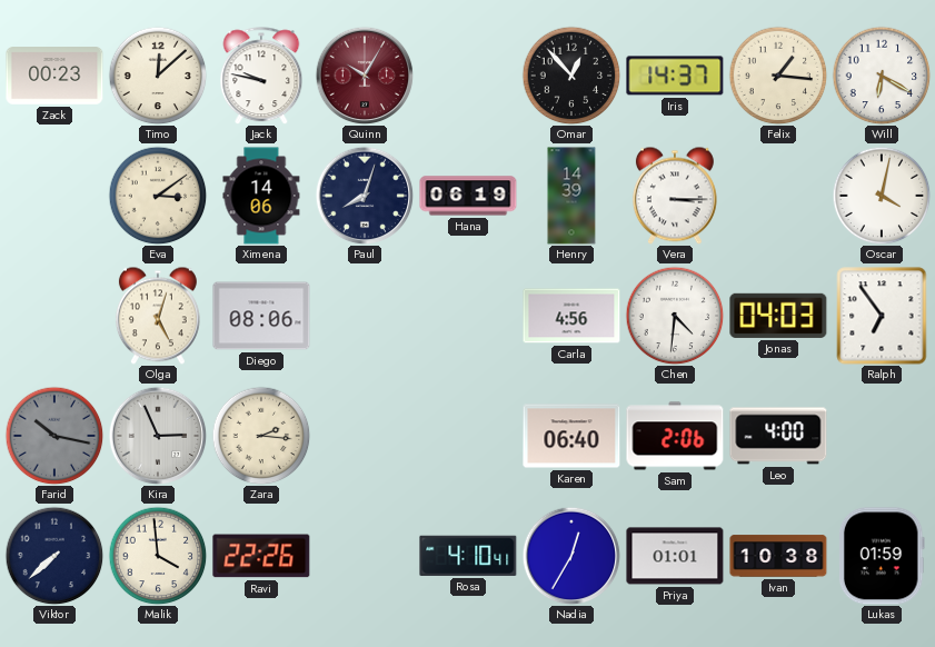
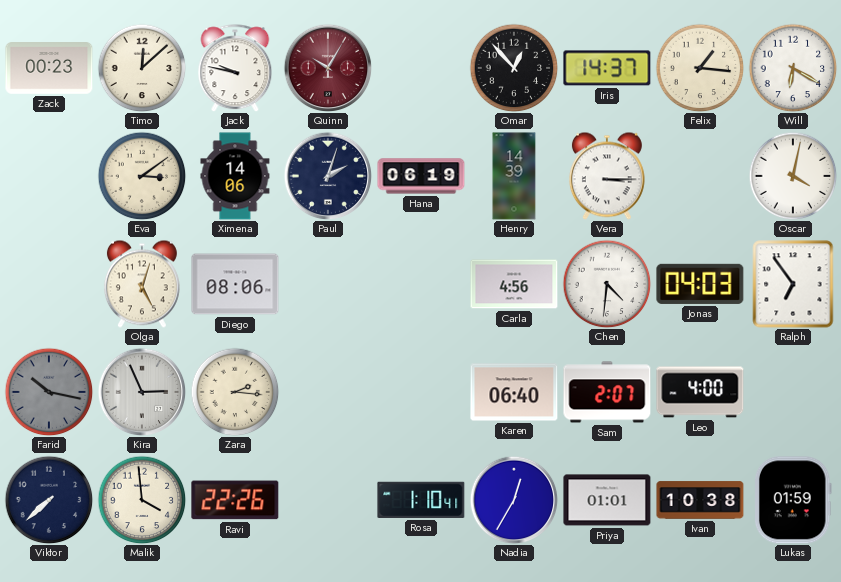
Paul: 8:03 -> 2:03
Sam: 2:06 -> 2:07
Rosa: 4:10 -> 1:10
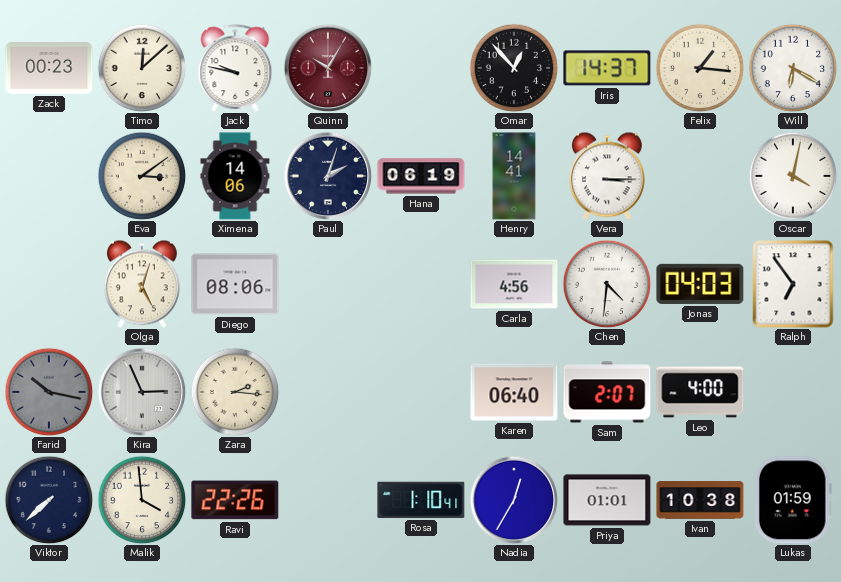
Henry: 14:39 -> 14:41
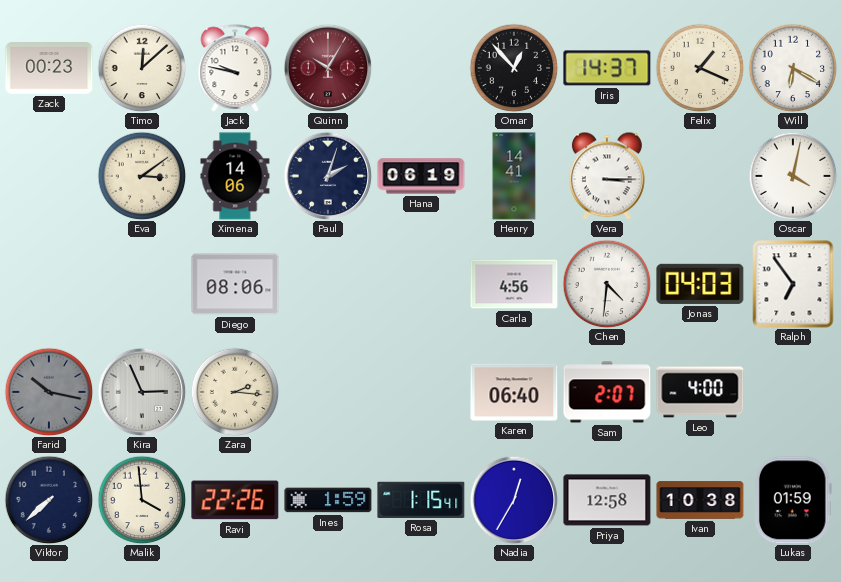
Felix: 1:16 -> 1:19
Olga: 5:03 -> none
Ines: none -> 1:59
Rosa: 1:10 -> 1:15
Priya: 01:01 -> 12:58
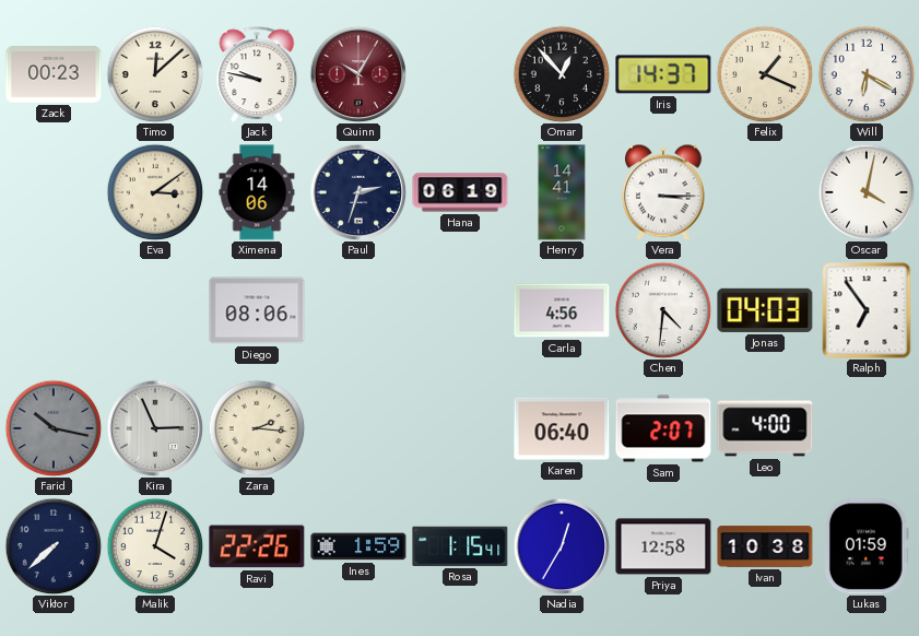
Paul: 2:03 -> 2:33
Malik: 3:59 -> 4:03
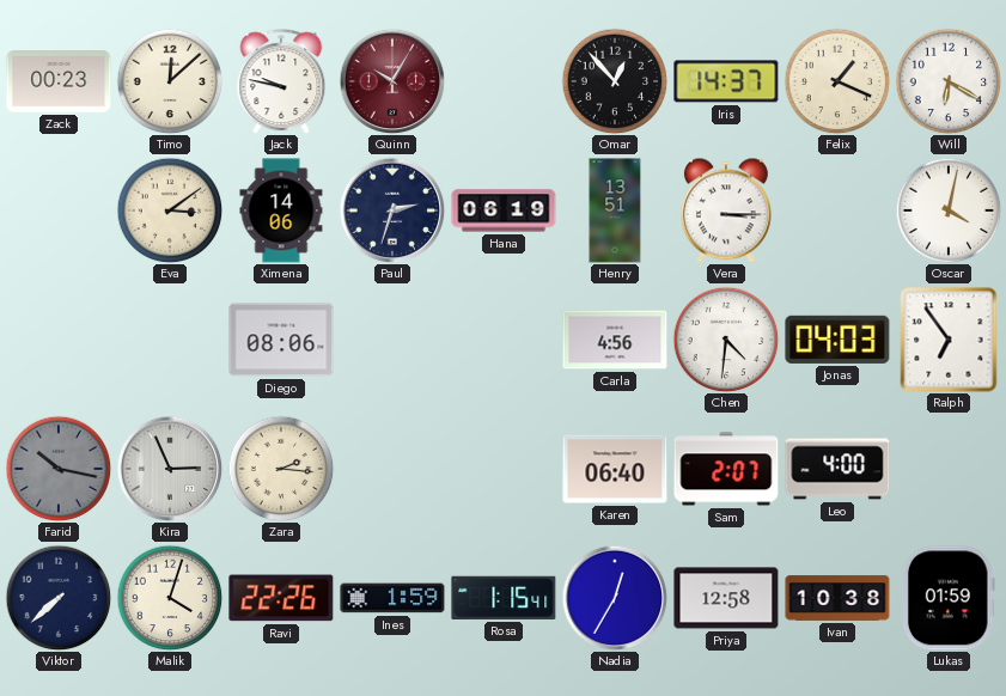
Henry: 14:41 -> 13:51
